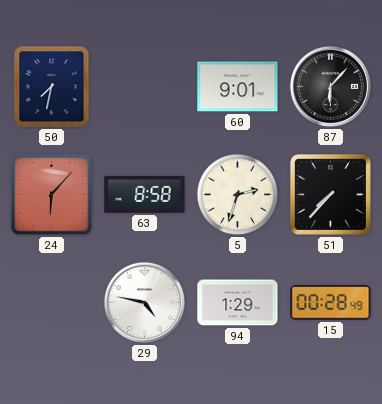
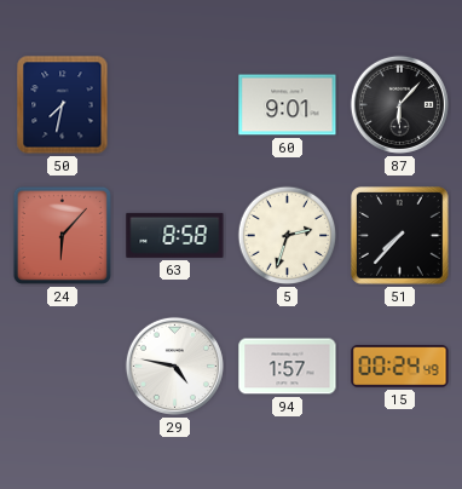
94: 1:29 -> 1:57
15: 00:28 -> 00:24
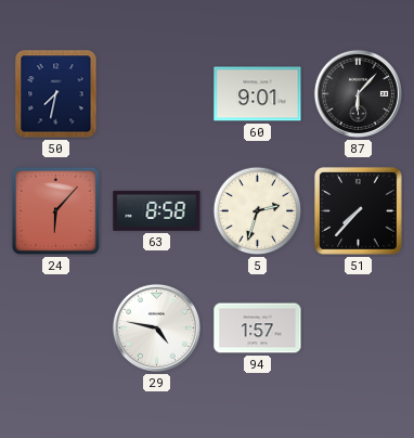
15: 00:24 -> none
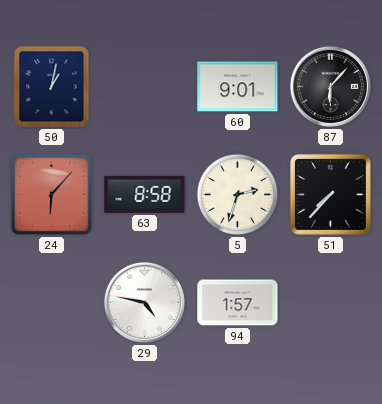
50: 7:32 -> 1:02
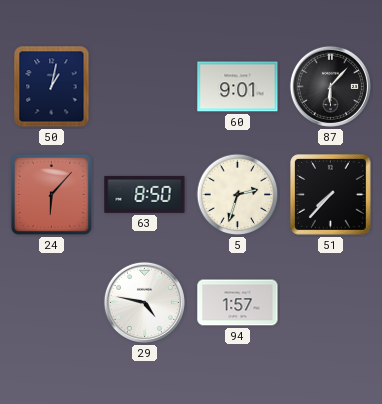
63: 8:58 -> 8:50
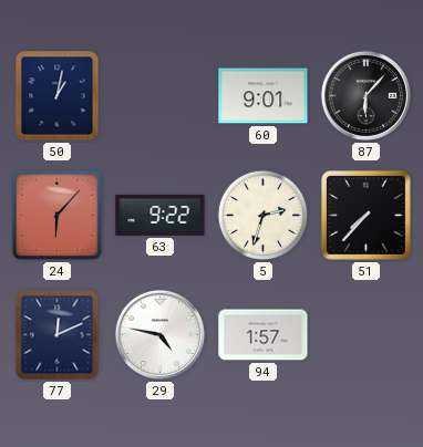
63: 8:50 -> 9:22
77: none -> 12:11
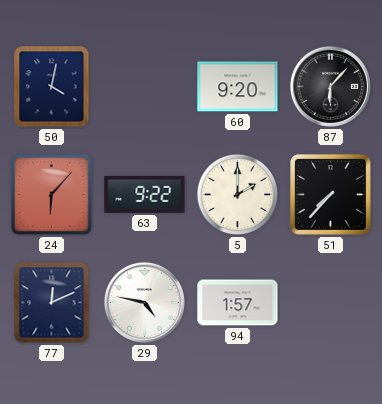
50: 1:02 -> 4:02
60: 9:01 -> 9:20
5: 2:33 -> 2:00
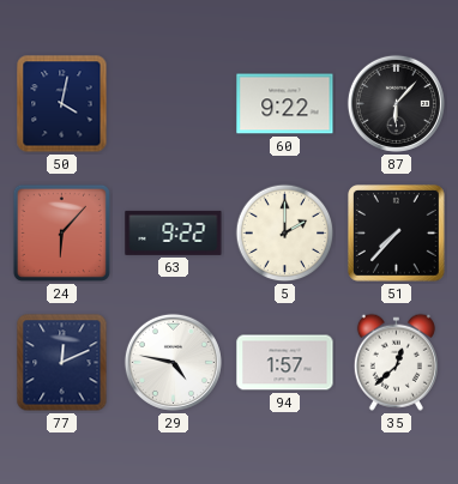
60: 9:20 -> 9:22
35: none -> 12:38
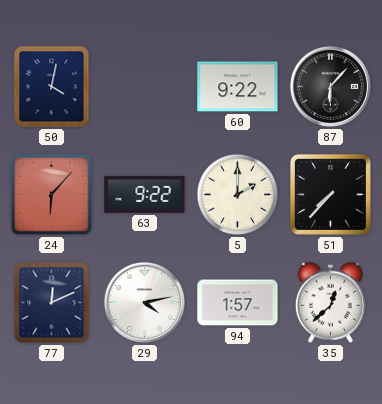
29: 4:47 -> 4:13
